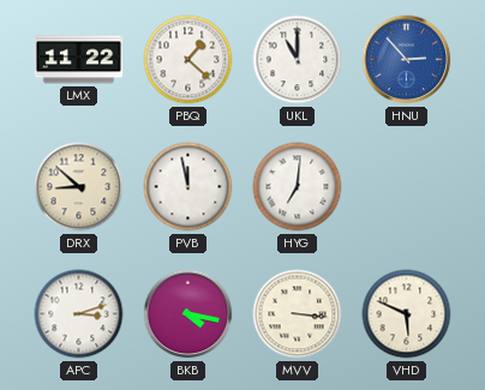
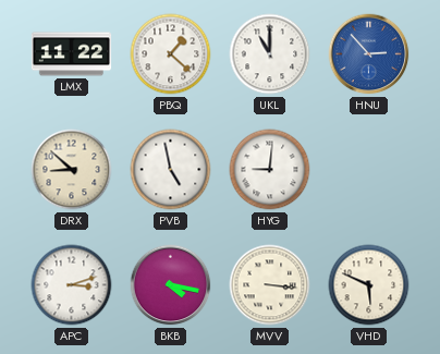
PVB: 11:58 -> 4:58
HYG: 7:01 -> 9:01
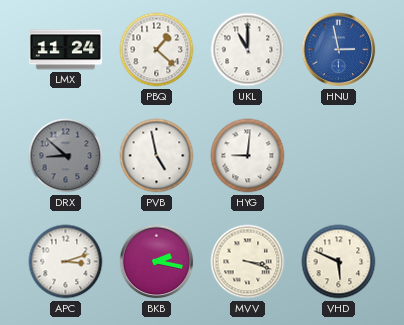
LMX: 11:22 -> 11:24
HNU: 2:53 -> 2:58
DRX dial: cream -> grey
BKB: 4:17 -> 2:17
MVV: 3:16 -> 3:18
